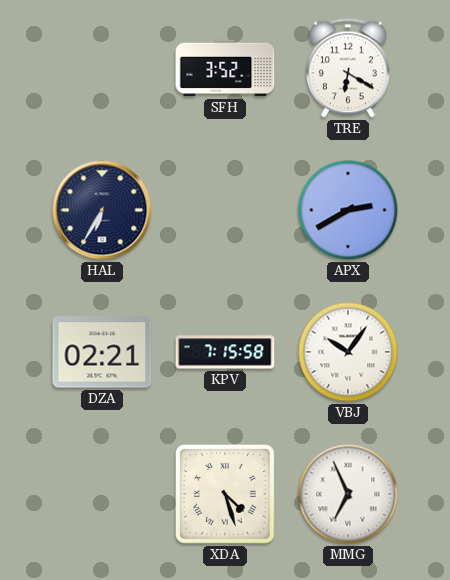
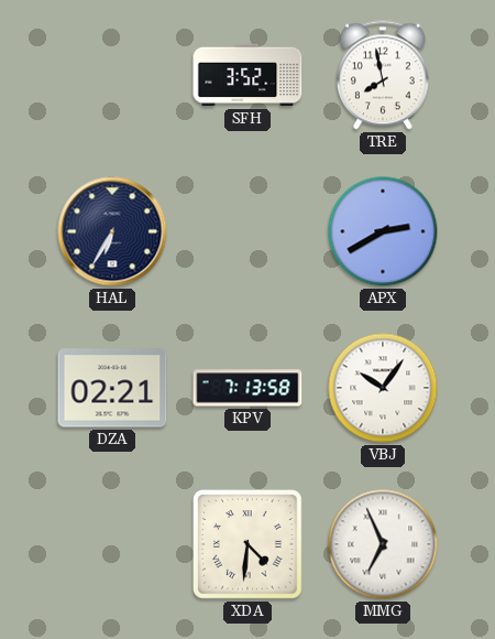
TRE: 6:20 -> 7:58
KPV: 7:15 -> 7:13
XDA: 4:27 -> 4:31
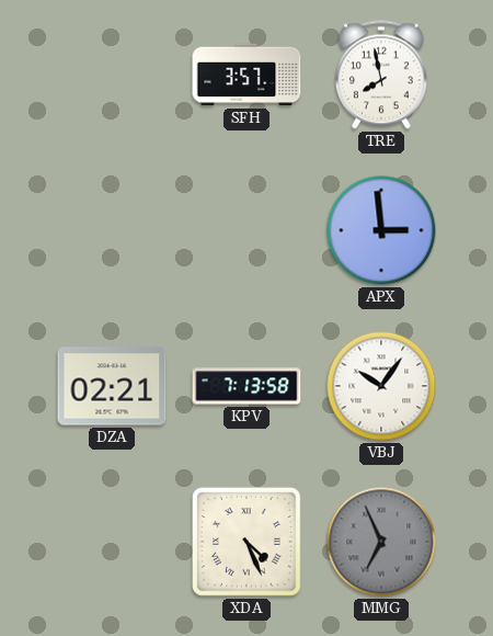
SFH: 3:52 -> 3:57
HAL: 6:35 -> none
APX: 2:40 -> 2:59
XDA: 4:31 -> 4:26
MMG dial: white -> grey
